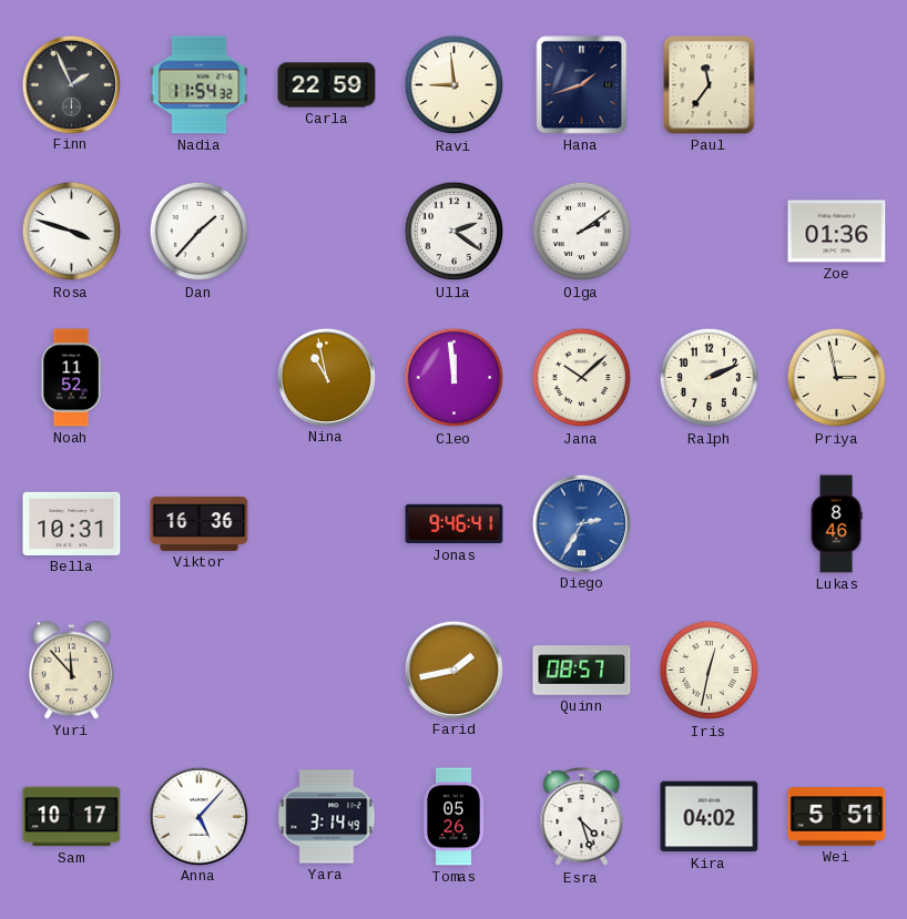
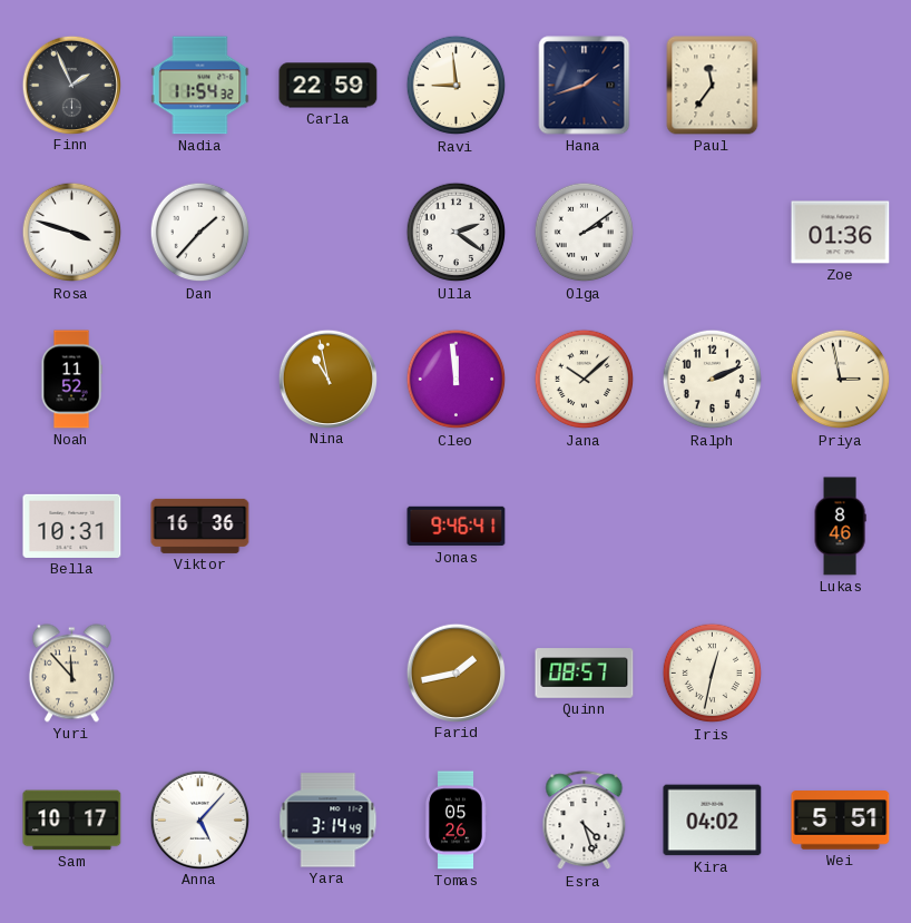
Diego: 2:35 -> none
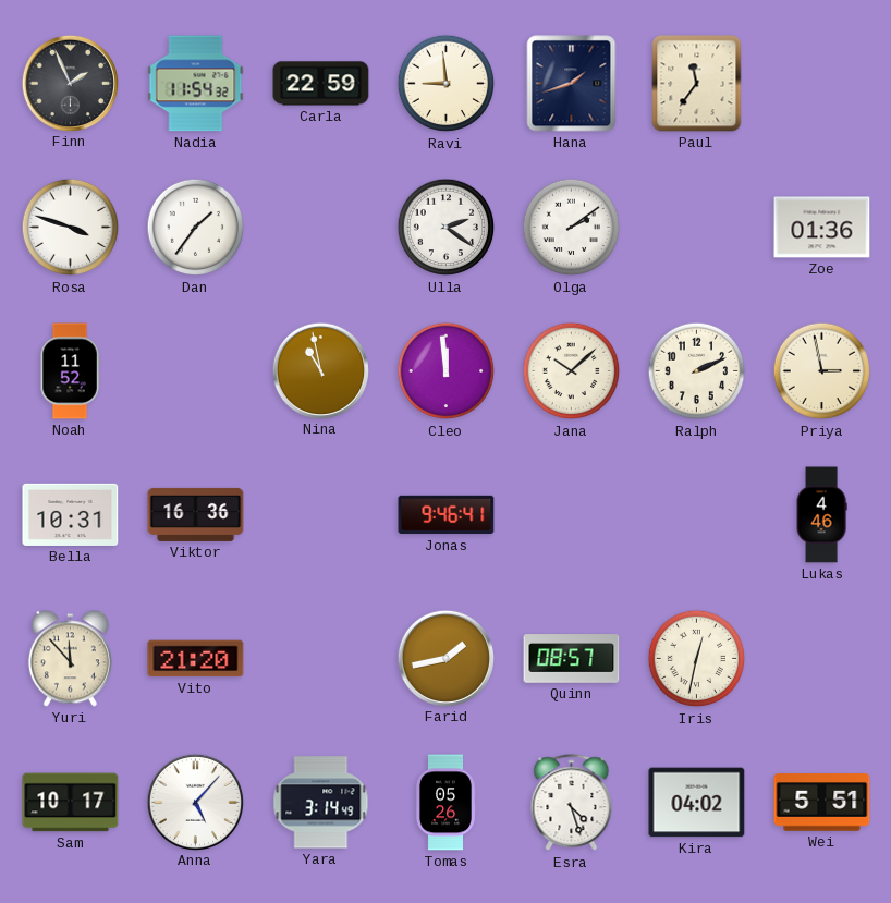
Dan: 1:37 -> 1:36
Lukas: 8:46 -> 4:46
Vito: none -> 21:20
